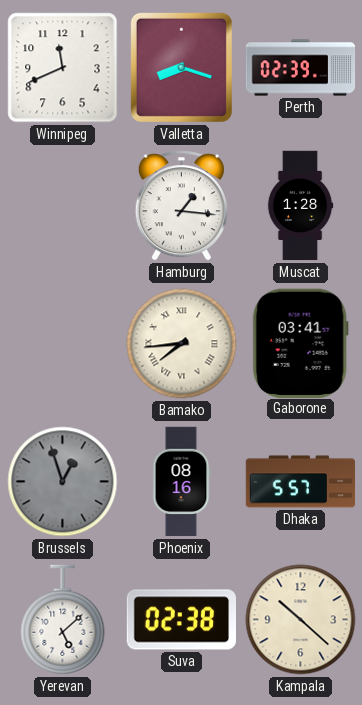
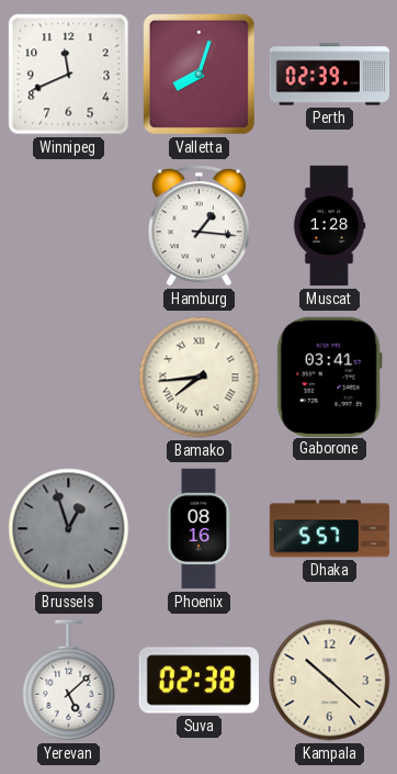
Valletta: 8:18 -> 8:03
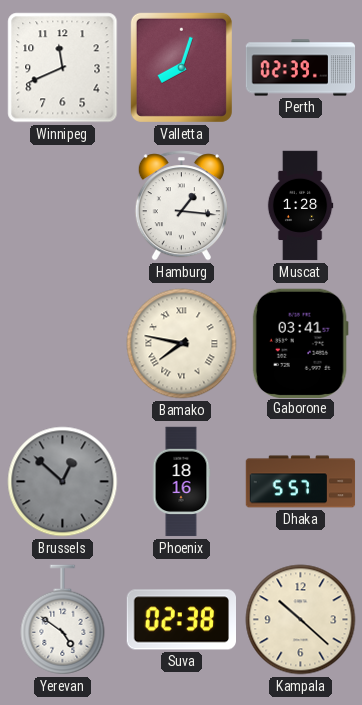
Bamako: 7:44 -> 7:47
Brussels: 12:57 -> 12:52
Phoenix: 08:16 -> 18:16
Yerevan: 5:08 -> 4:51
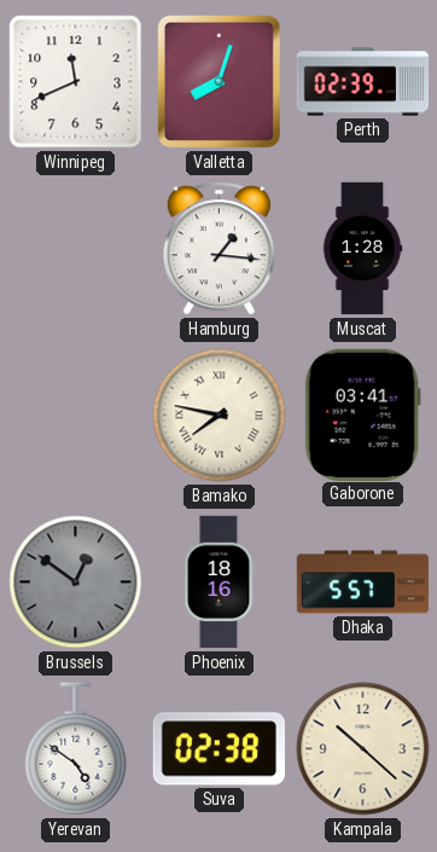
Brussels: 12:52 -> 12:51
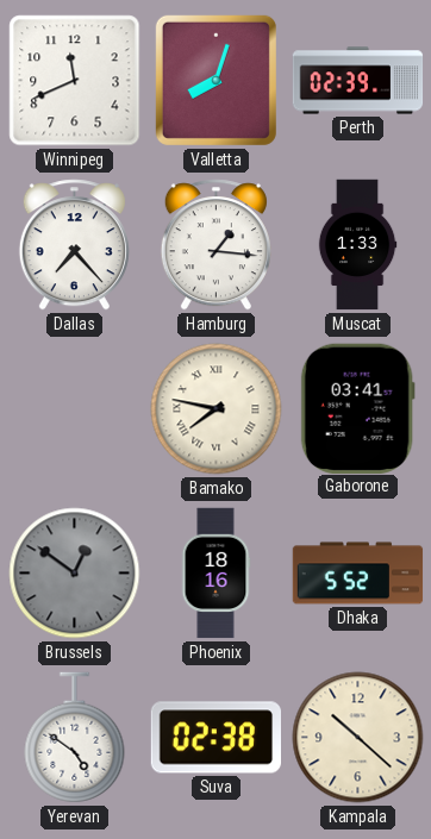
Dallas: none -> 7:23
Muscat: 1:28 -> 1:33
Dhaka: 5:57 -> 5:52
